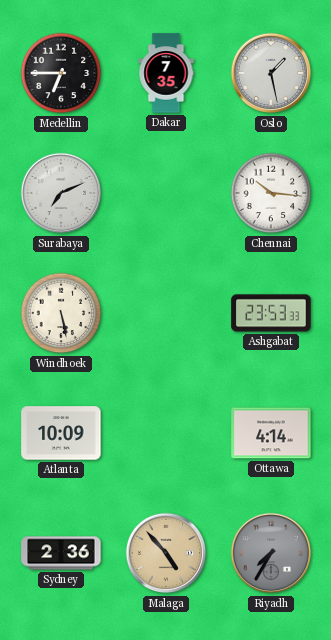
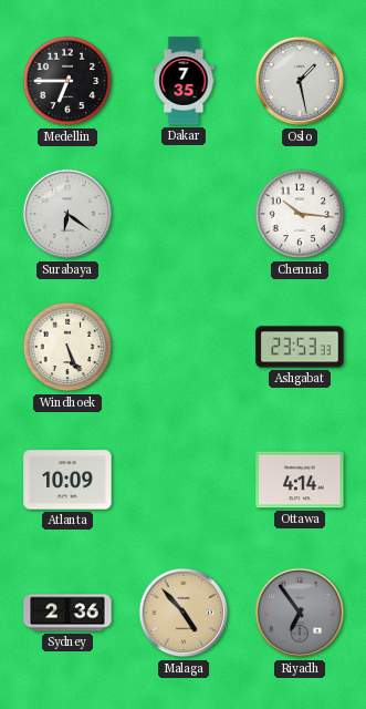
Surabaya: 7:11 -> 6:21
Windhoek: 5:28 -> 5:26
Riyadh: 7:35 -> 6:54
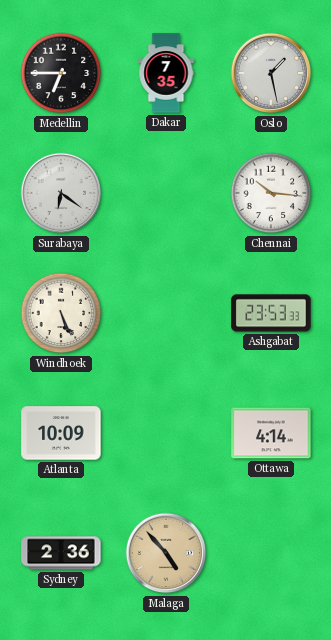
Riyadh: 6:54 -> none
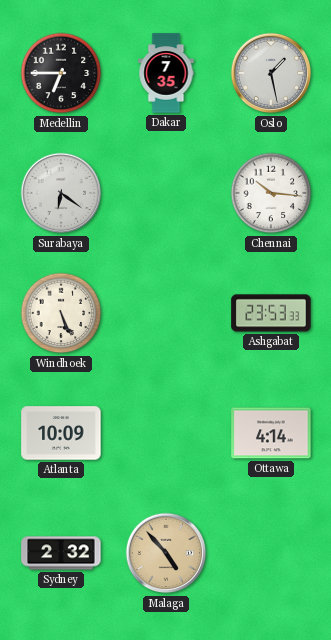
Sydney: 2:36 -> 2:32
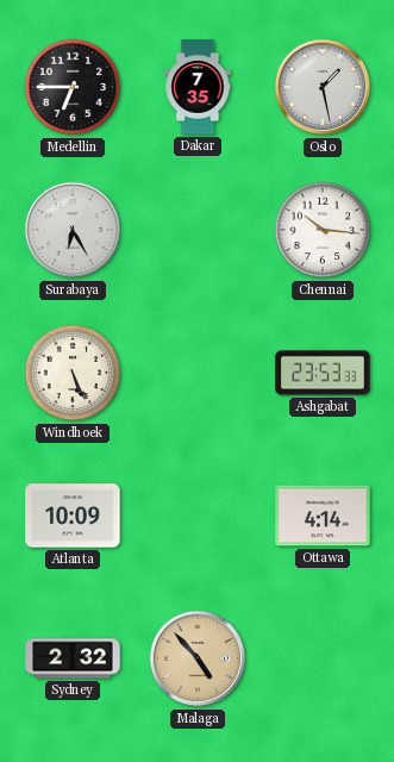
Surabaya: 6:21 -> 6:25
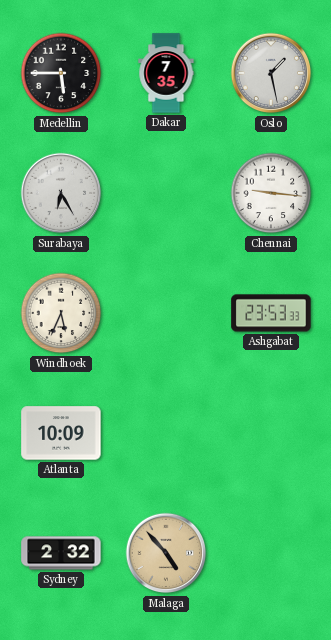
Medellin: 6:45 -> 5:45
Chennai: 10:16 -> 9:16
Windhoek: 5:26 -> 5:34
Ottawa: 4:14 -> none
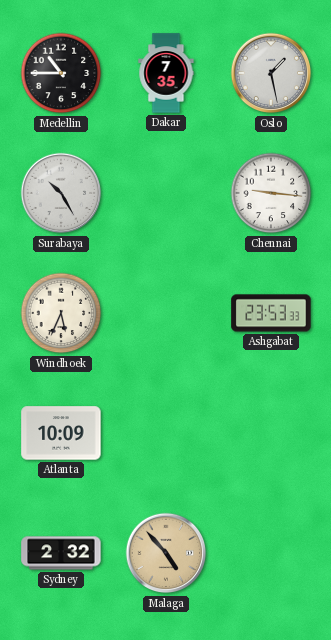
Medellin: 5:45 -> 10:45
Surabaya: 6:25 -> 10:25
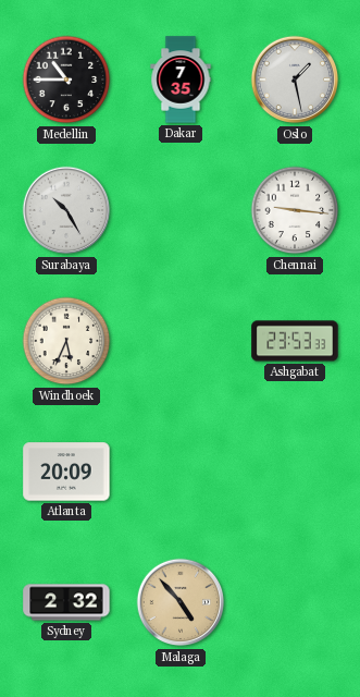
Atlanta: 10:09 -> 20:09
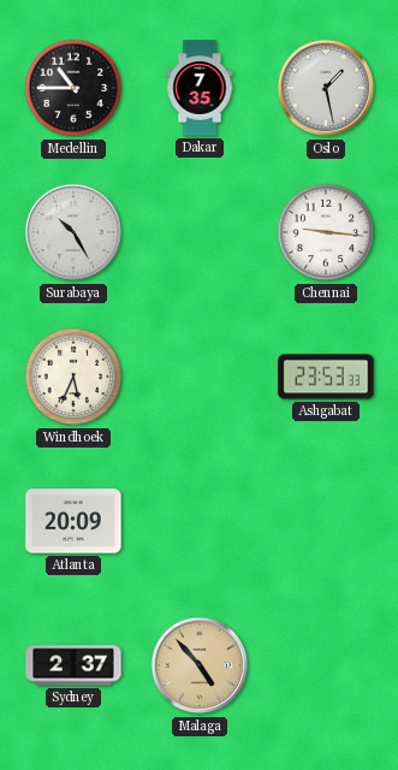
Sydney: 2:32 -> 2:37
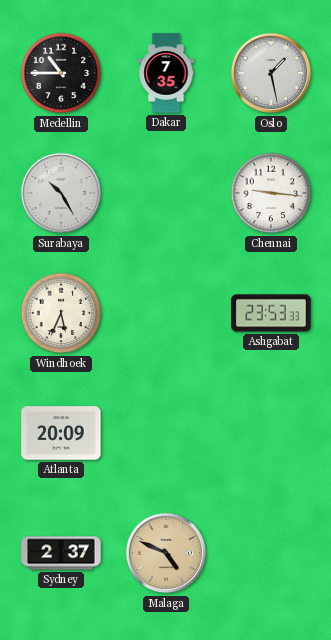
Malaga: 4:53 -> 4:49
